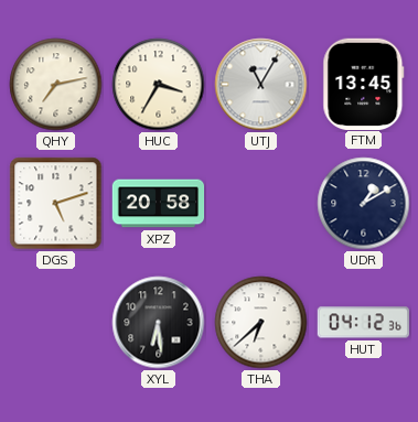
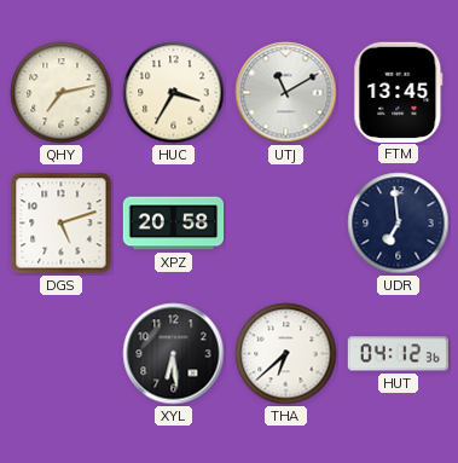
UTJ: 11:05 -> 11:10
UDR: 1:10 -> 6:59
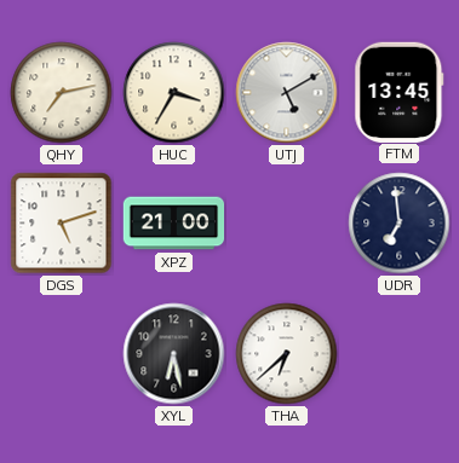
UTJ: 11:10 -> 5:10
XPZ: 20:58 -> 21:00
XYL: 6:29 -> 6:28
HUT: 04:12 -> none
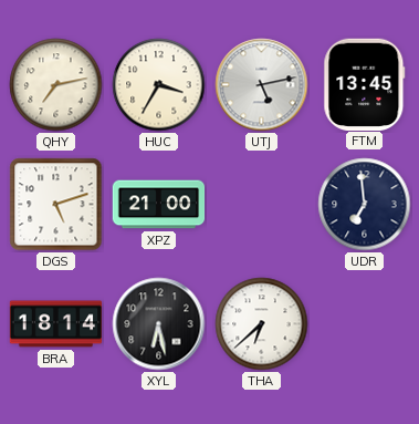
UTJ: 5:10 -> 5:13
BRA: none -> 18:14
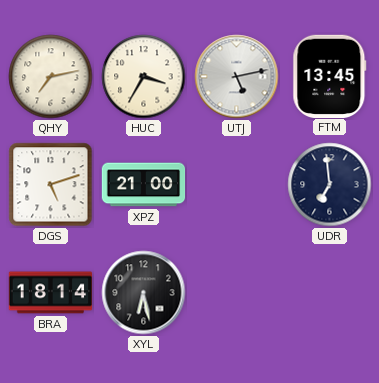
THA: 6:38 -> none
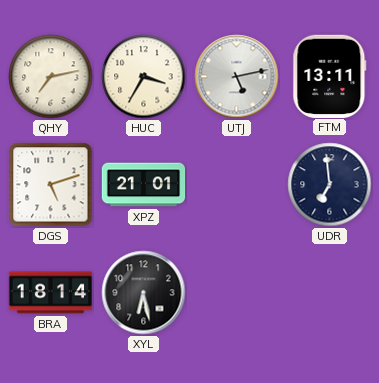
FTM: 13:45 -> 13:11
XPZ: 21:00 -> 21:01
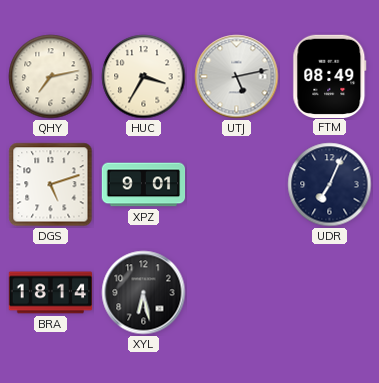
FTM: 13:11 -> 08:49
XPZ: 21:01 -> 9:01
UDR: 6:59 -> 7:04
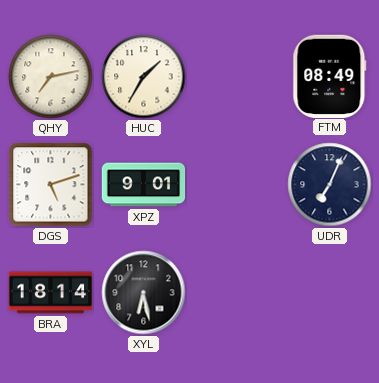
HUC: 3:35 -> 1:35
UTJ: 5:13 -> none
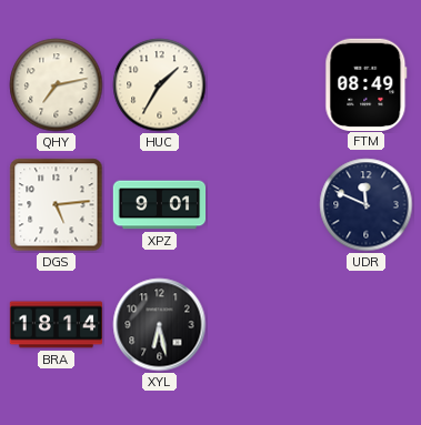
DGS: 5:12 -> 5:14
UDR: 7:04 -> 11:49
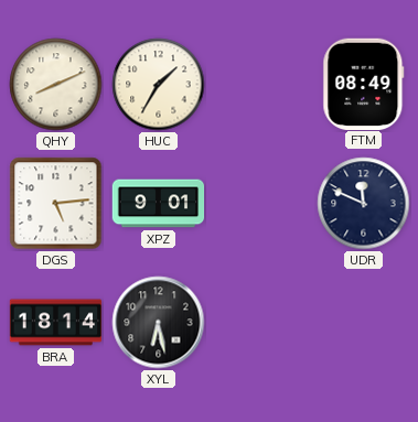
QHY: 7:13 -> 8:11
